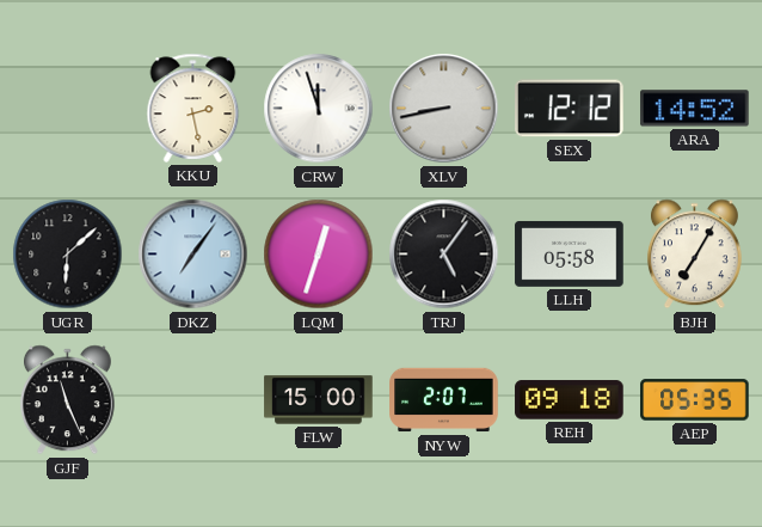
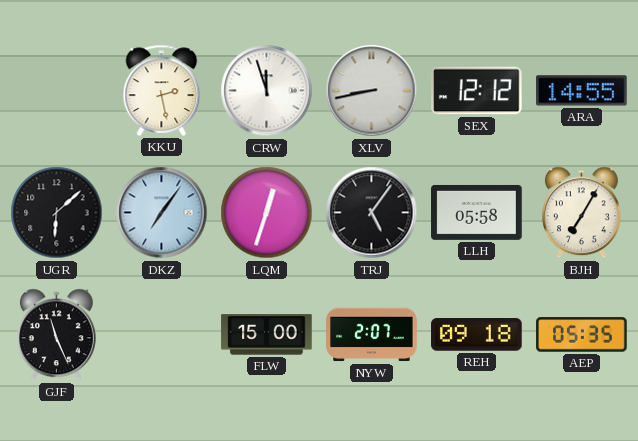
ARA: 14:52 -> 14:55
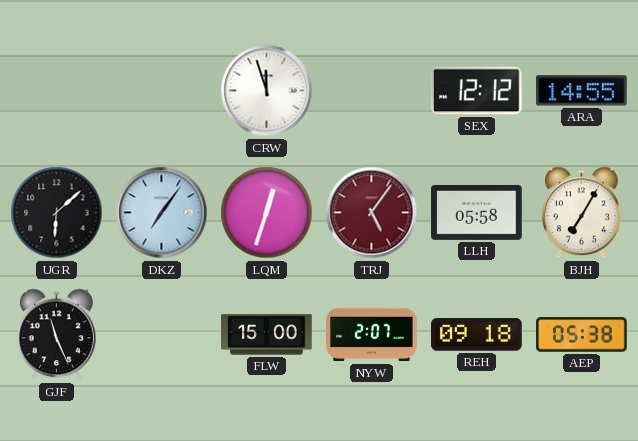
KKU: 2:28 -> none
XLV: 8:43 -> none
TRJ dial: black -> burgundy
AEP: 05:35 -> 05:38
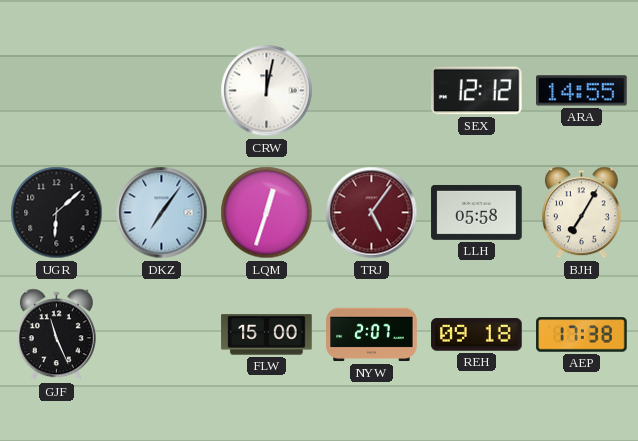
CRW: 11:57 -> 12:02
AEP: 05:38 -> 17:38
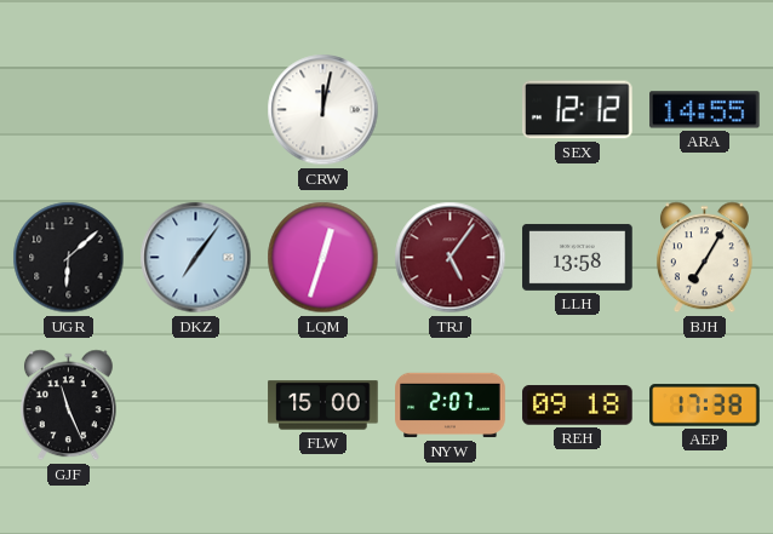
LLH: 05:58 -> 13:58
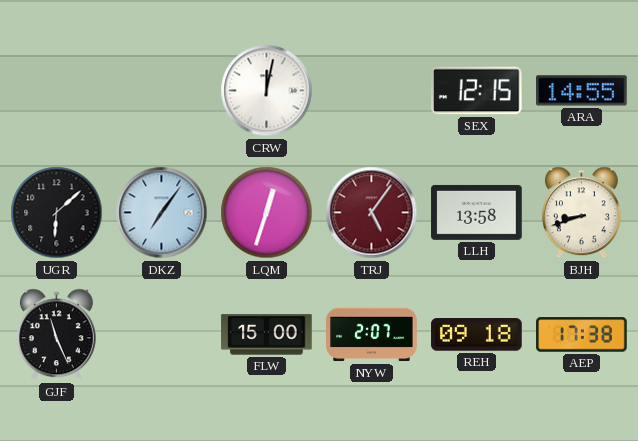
SEX: 12:12 -> 12:15
BJH: 7:05 -> 8:42
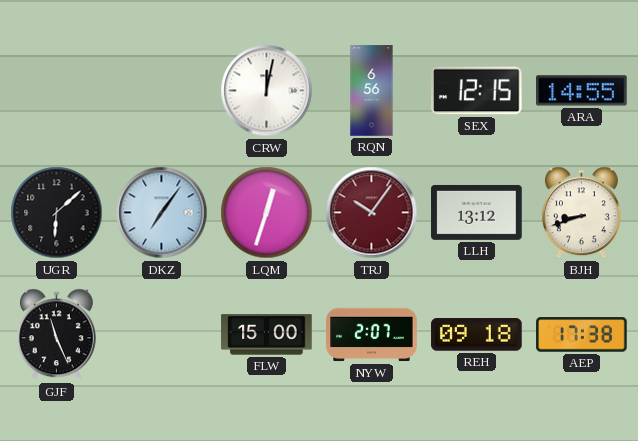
RQN: none -> 6:56
TRJ: 5:06 -> 10:06
LLH: 13:58 -> 13:12
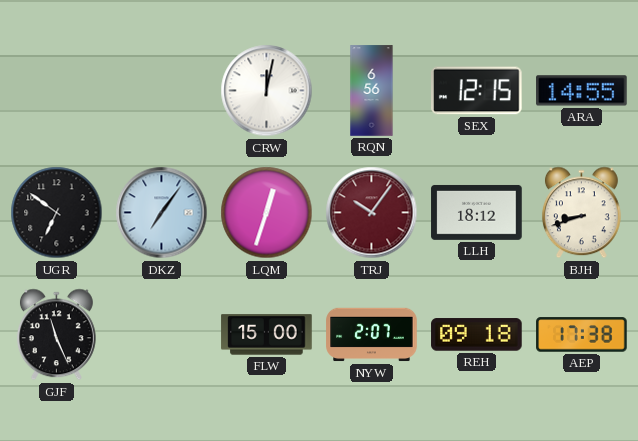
UGR: 6:08 -> 6:51
LLH: 13:12 -> 18:12
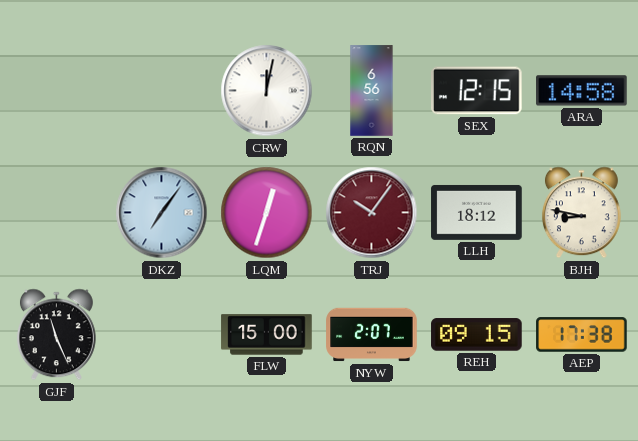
ARA: 14:55 -> 14:58
UGR: 6:51 -> none
BJH: 8:42 -> 8:47
REH: 09:18 -> 09:15
